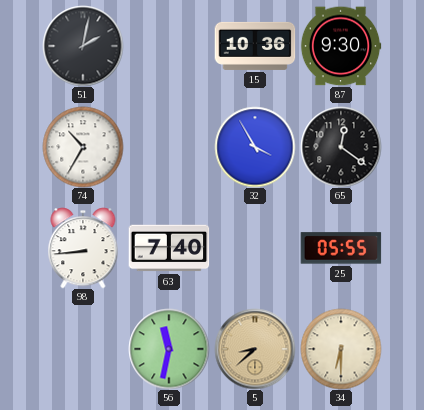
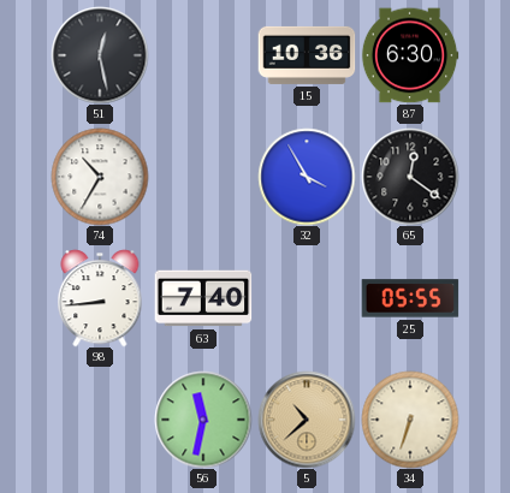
51: 2:02 -> 12:28
87: 9:30 -> 6:30
5: 8:38 -> 10:38
34: 6:30 -> 6:33
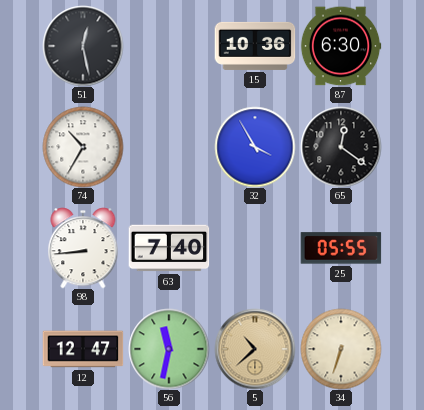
12: none -> 12:47
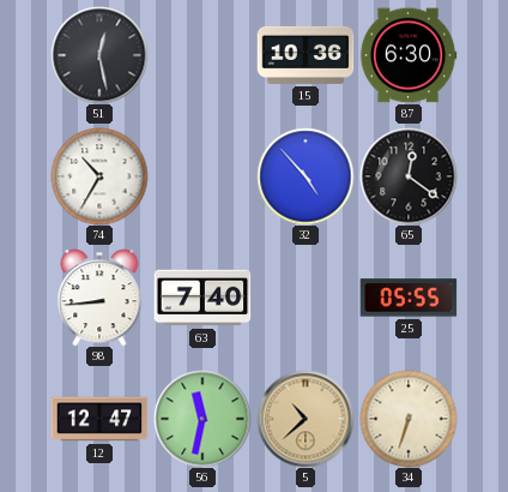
32: 3:55 -> 4:53
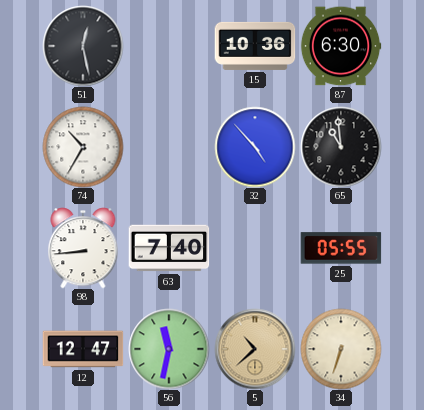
65: 12:21 -> 10:59
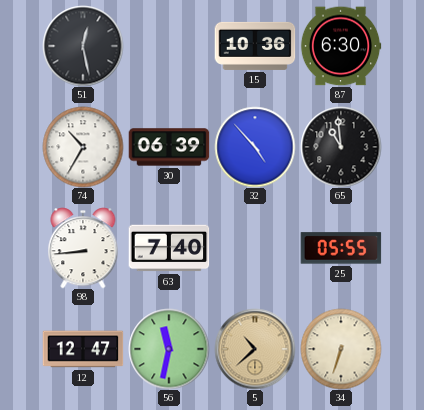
30: none -> 06:39
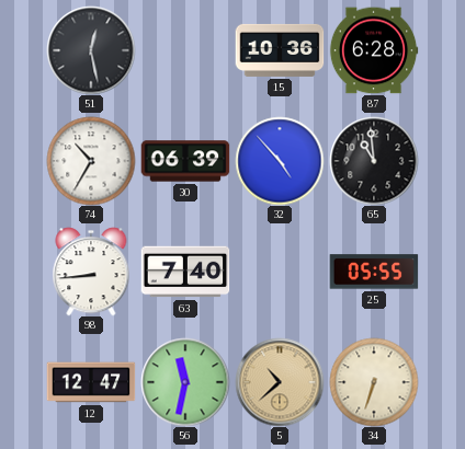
87: 6:30 -> 6:28
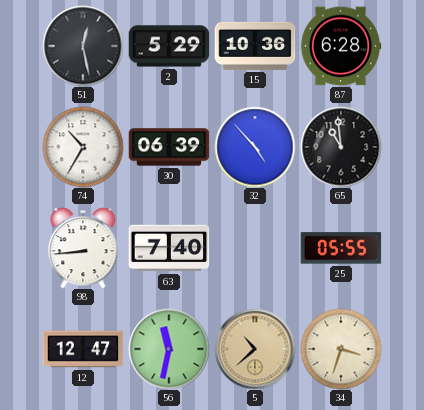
2: none -> 5:29
34: 6:33 -> 3:33
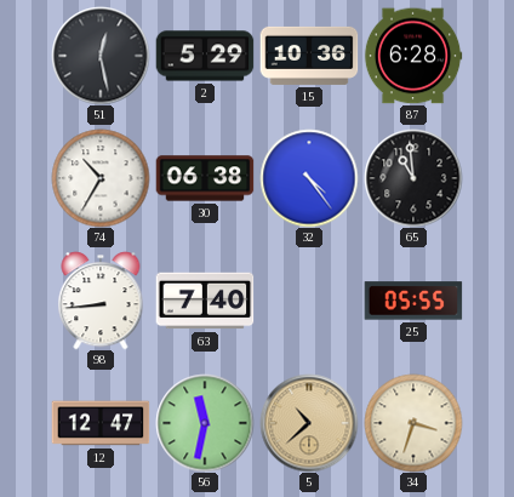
30: 06:39 -> 06:38
32: 4:53 -> 4:24
